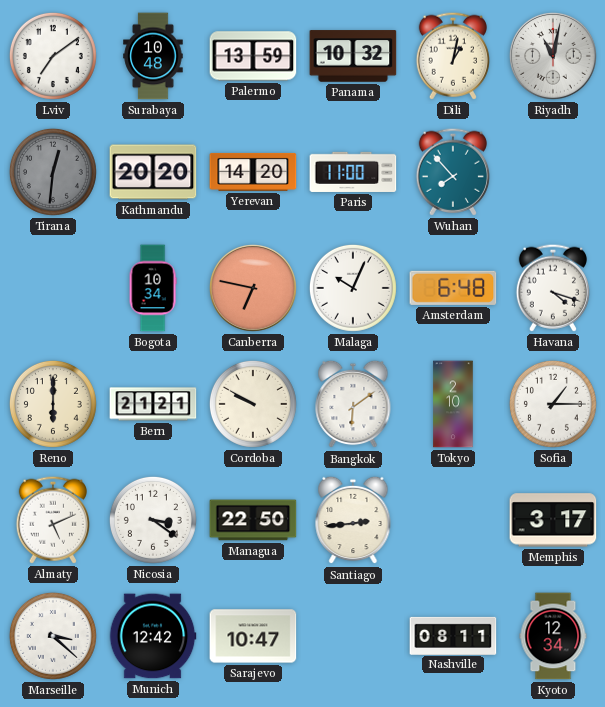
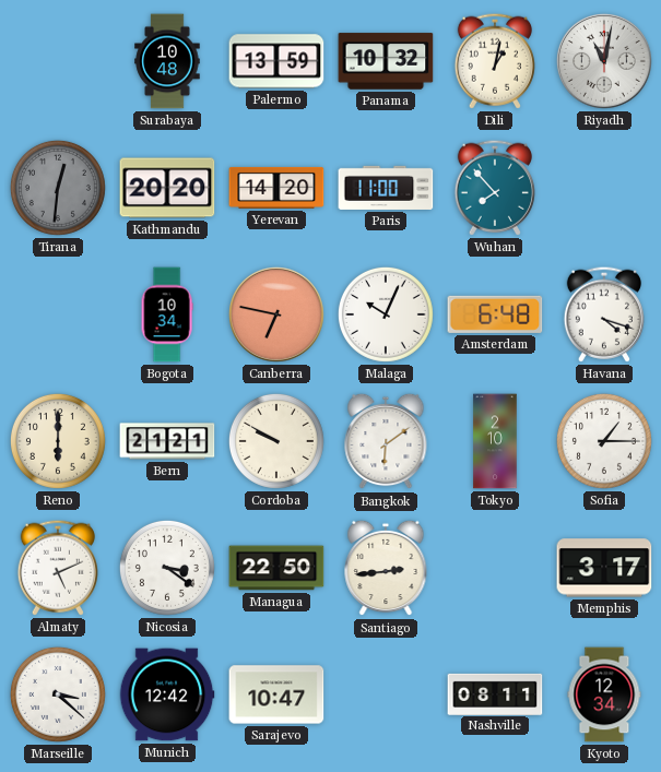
Lviv: 7:09 -> none
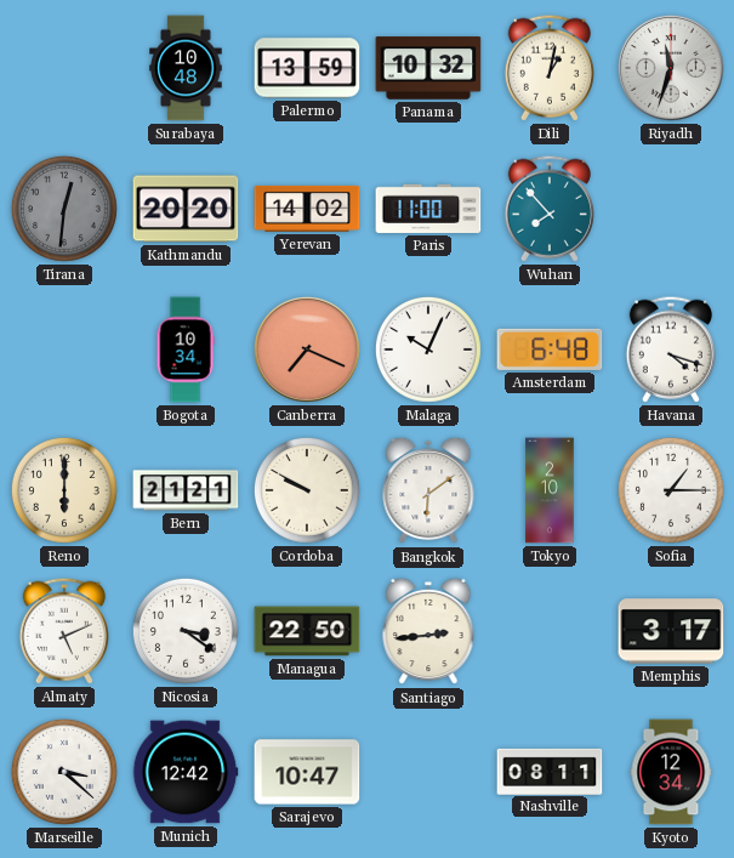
Riyadh: 11:02 -> 11:33
Yerevan: 14:20 -> 14:02
Canberra: 6:47 -> 7:19
